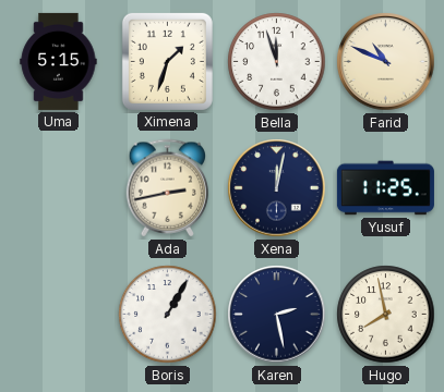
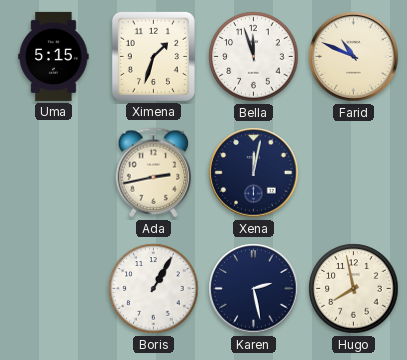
Yusuf: 11:25 -> none
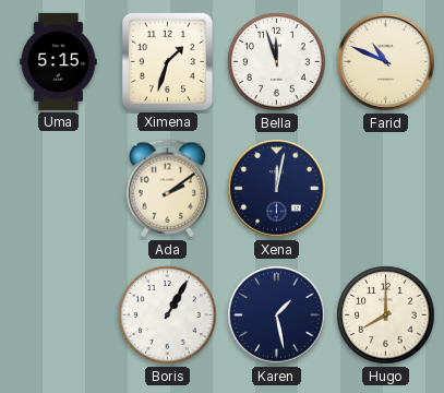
Ada: 2:43 -> 2:09
Karen: 2:28 -> 1:28
Hugo: 7:58 -> 8:00
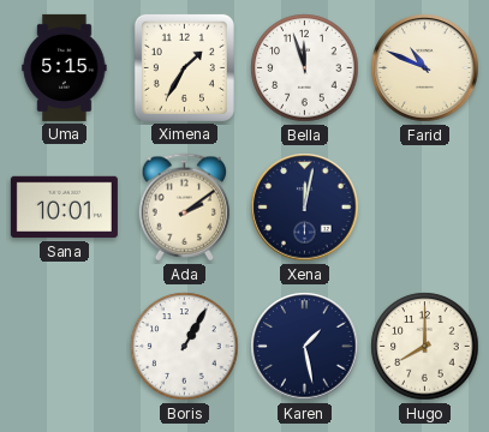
Ximena: 1:33 -> 1:35
Sana: none -> 10:01
